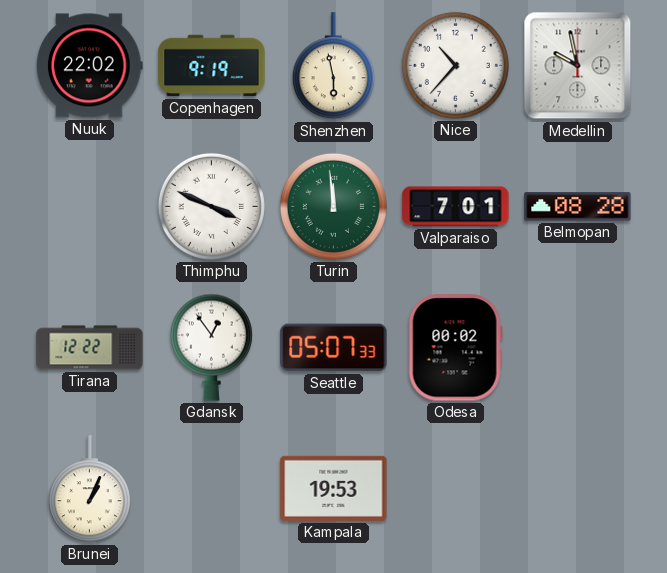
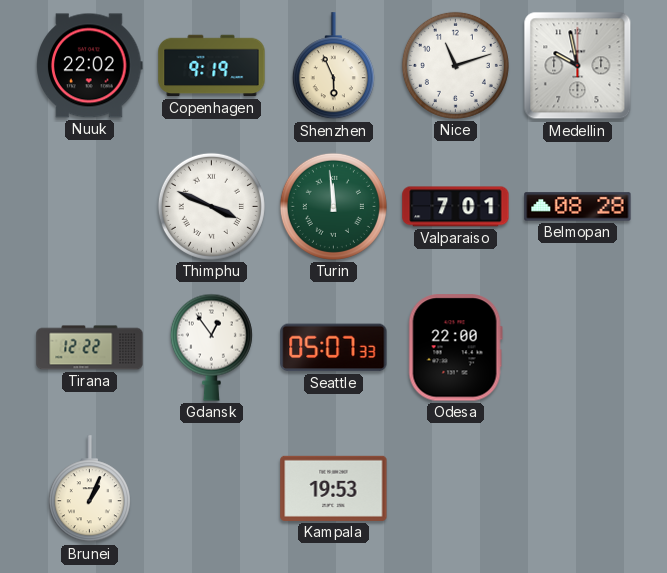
Shenzhen: 5:58 -> 5:56
Nice: 10:37 -> 11:12
Odesa: 00:02 -> 22:00
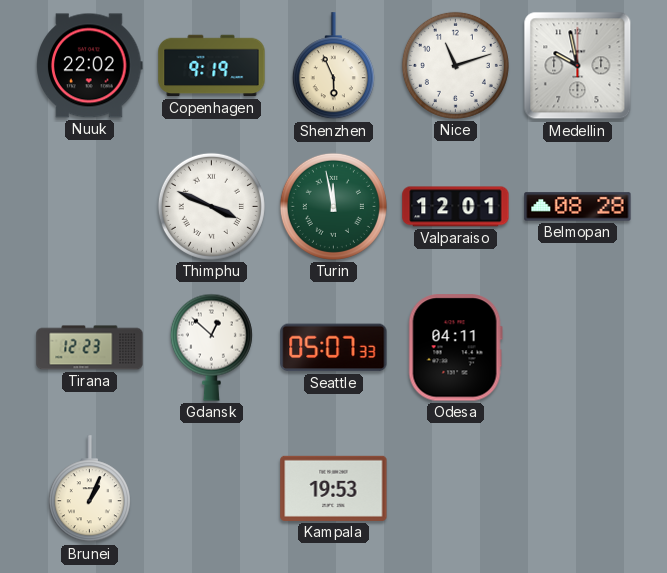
Turin: 11:59 -> 11:58
Valparaiso: 7:01 -> 12:01
Tirana: 12:22 -> 12:23
Gdansk: 12:54 -> 12:52
Odesa: 22:00 -> 04:11
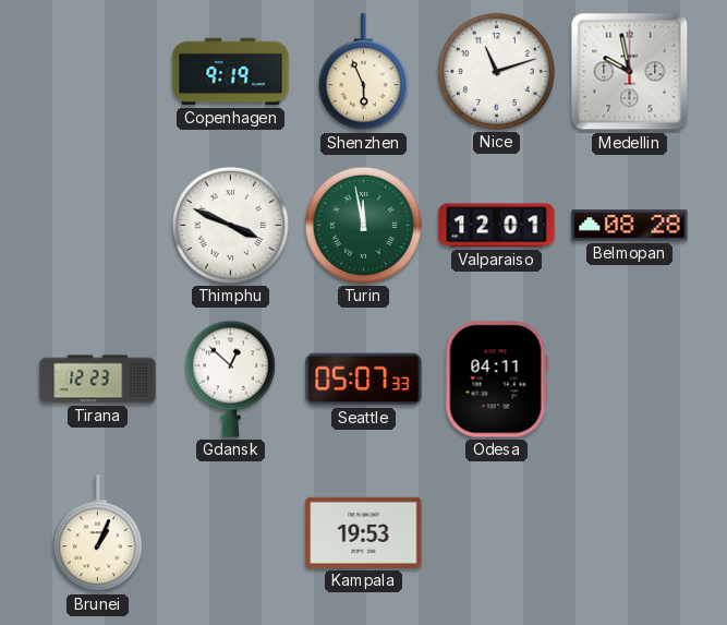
Nuuk: 22:02 -> none
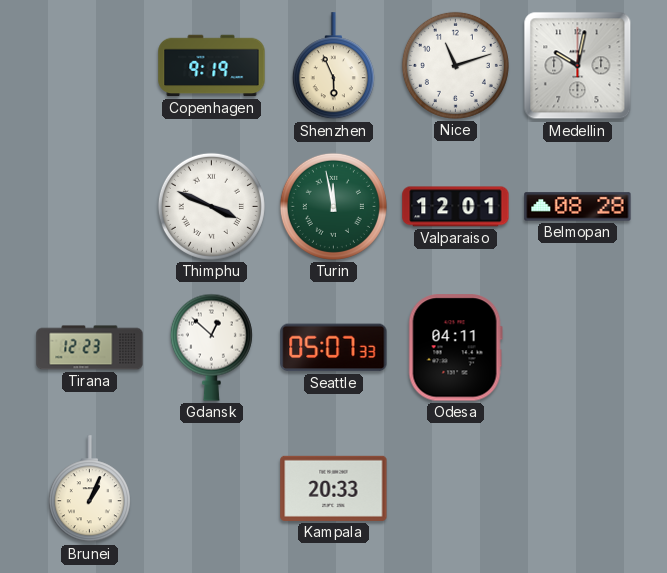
Medellin: 9:58 -> 10:02
Kampala: 19:53 -> 20:33
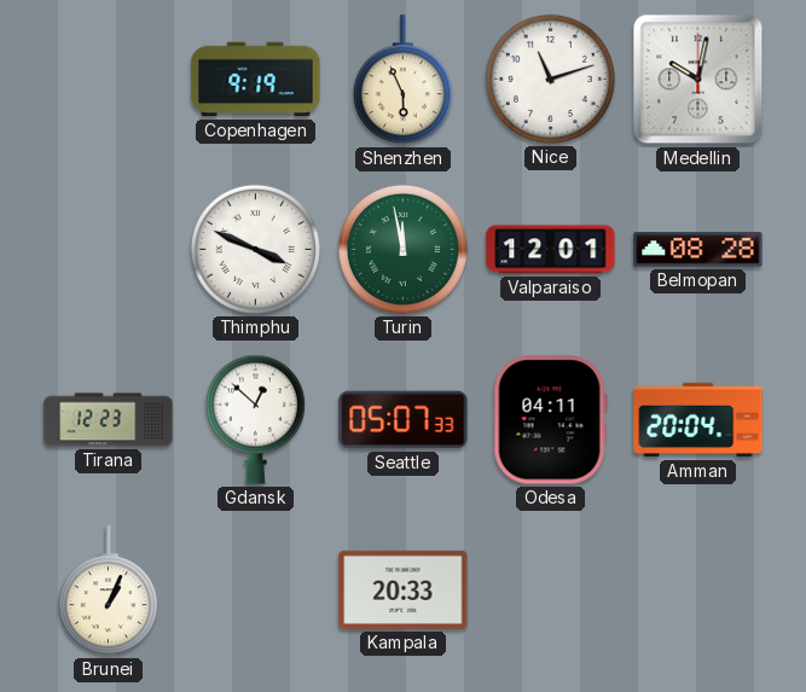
Amman: none -> 20:04
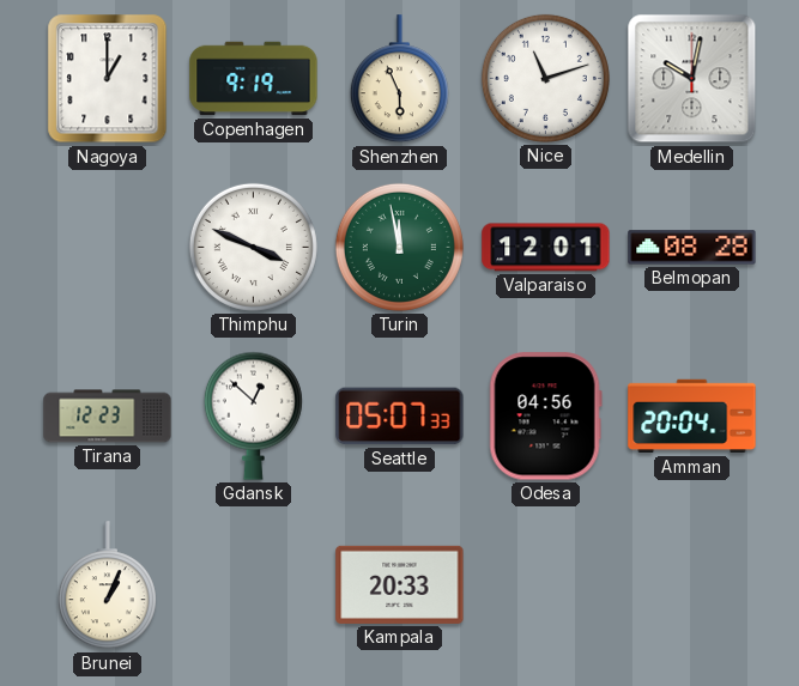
Nagoya: none -> 1:00
Odesa: 04:11 -> 04:56
